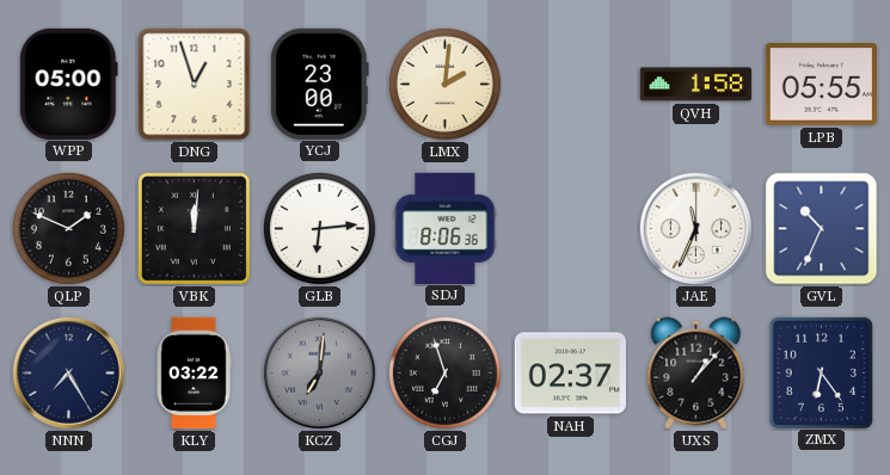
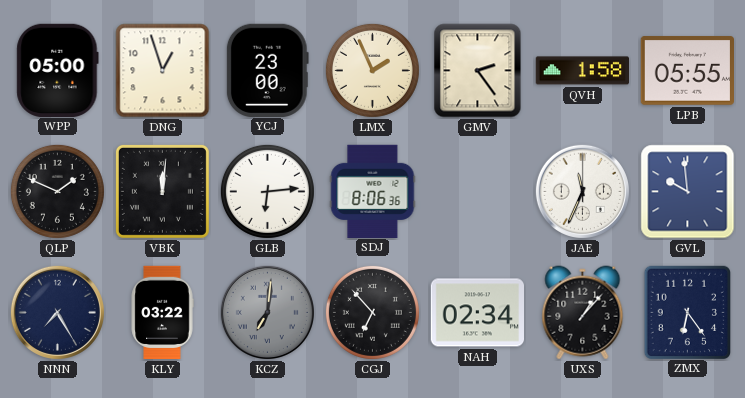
LMX: 2:01 -> 1:56
GMV: none -> 2:24
GVL: 10:34 -> 9:59
CGJ: 6:57 -> 6:53
NAH: 02:37 -> 02:34
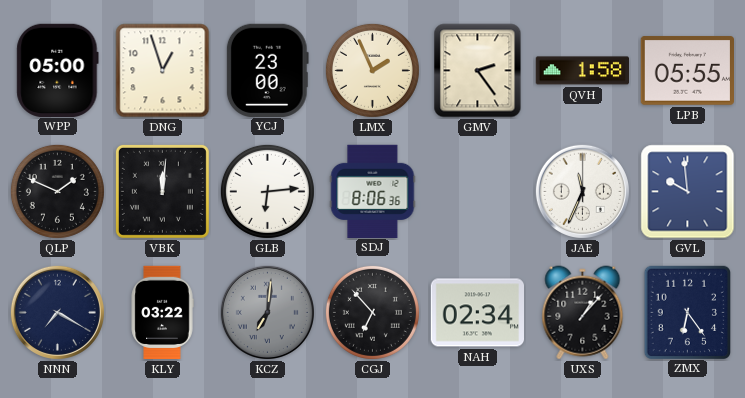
NNN: 7:25 -> 7:20
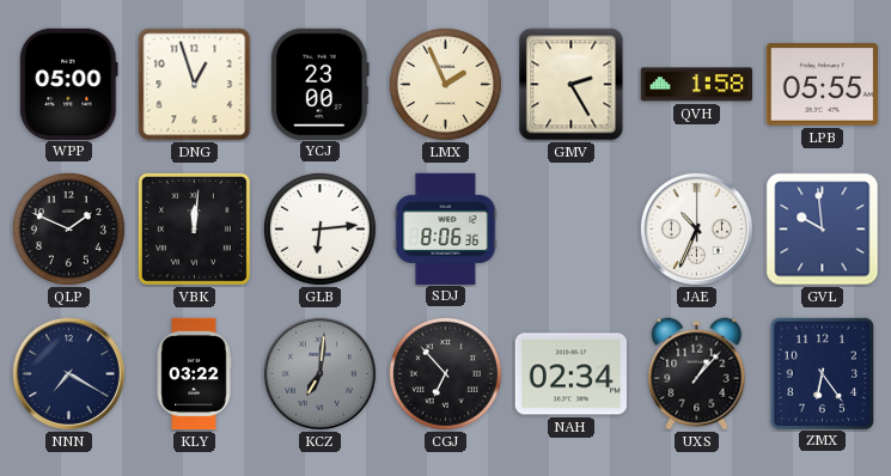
GMV: 2:24 -> 2:25
JAE: 11:34 -> 10:34
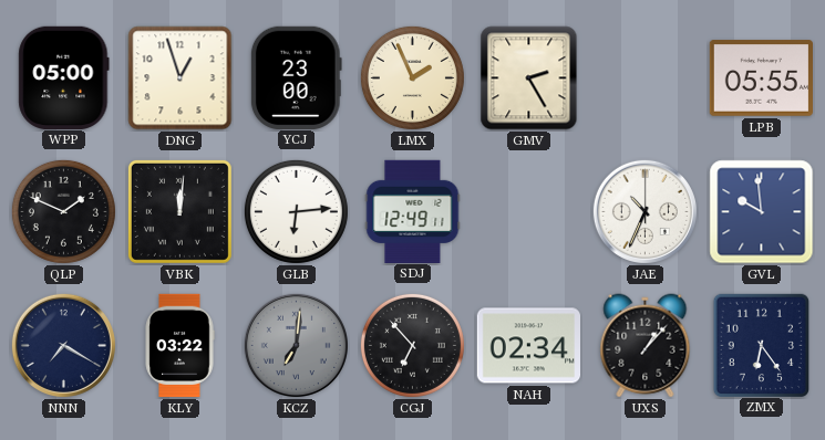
QVH: 1:58 -> none
SDJ: 8:06 -> 12:49
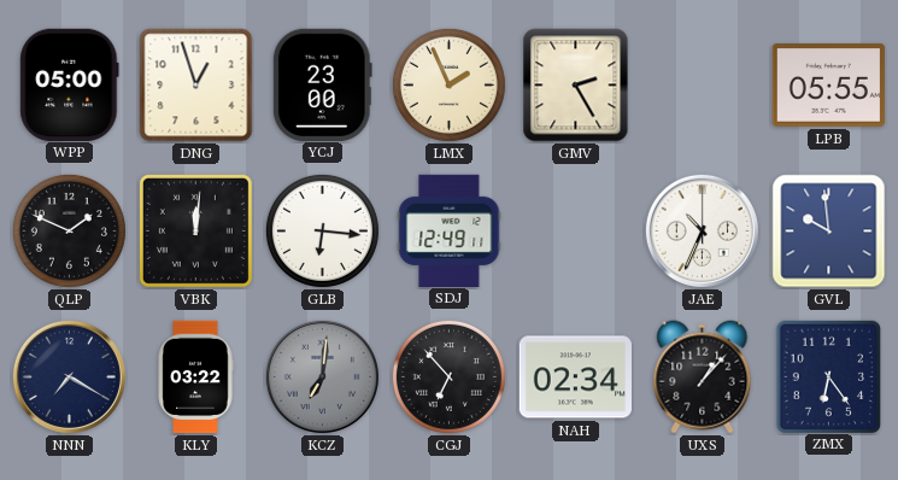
GLB: 6:14 -> 6:16
